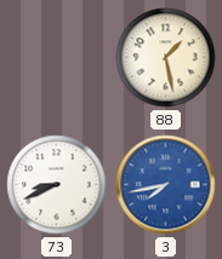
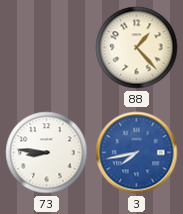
88: 1:28 -> 1:23
73: 8:41 -> 8:46
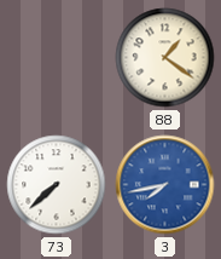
88: 1:23 -> 1:21
73: 8:46 -> 7:38
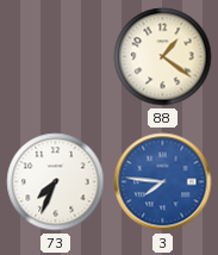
73: 7:38 -> 7:34
3: 7:43 -> 7:46
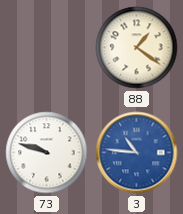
73: 7:34 -> 9:48
3: 7:46 -> 10:46
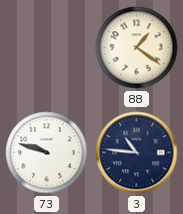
3 dial: blue -> navy
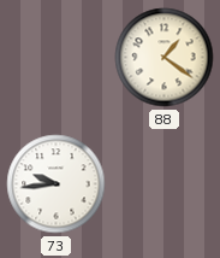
73: 9:48 -> 9:44
3: 10:46 -> none
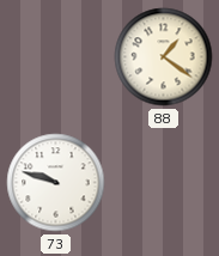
73: 9:44 -> 9:48
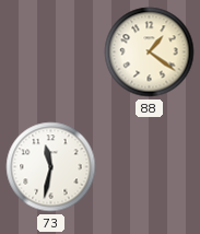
73: 9:48 -> 11:32
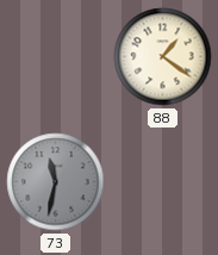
73 dial: white -> grey
